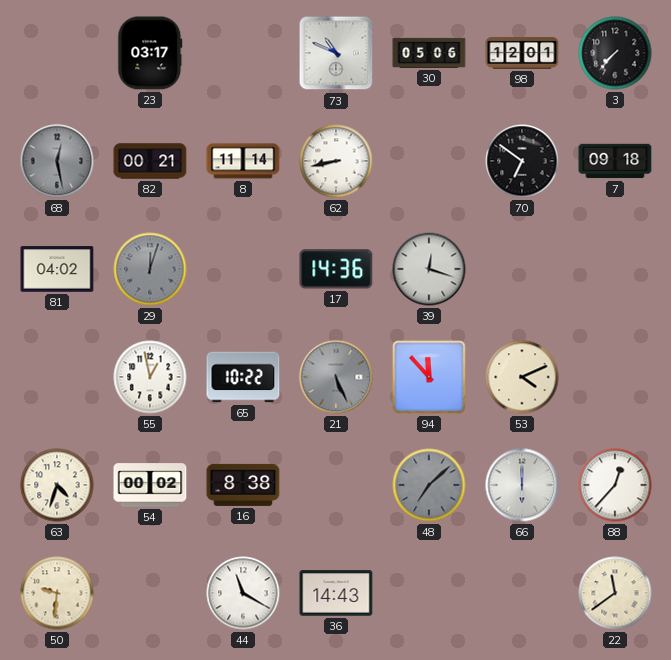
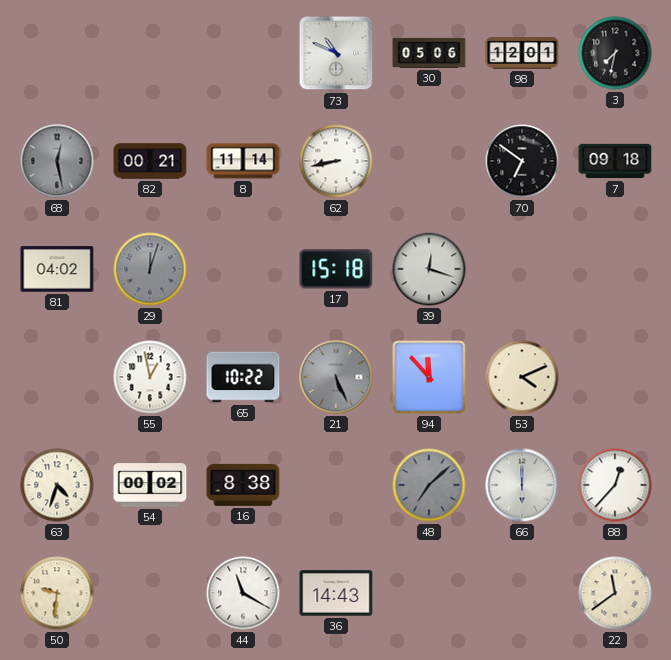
23: 03:17 -> none
3: 7:37 -> 7:32
17: 14:36 -> 15:18
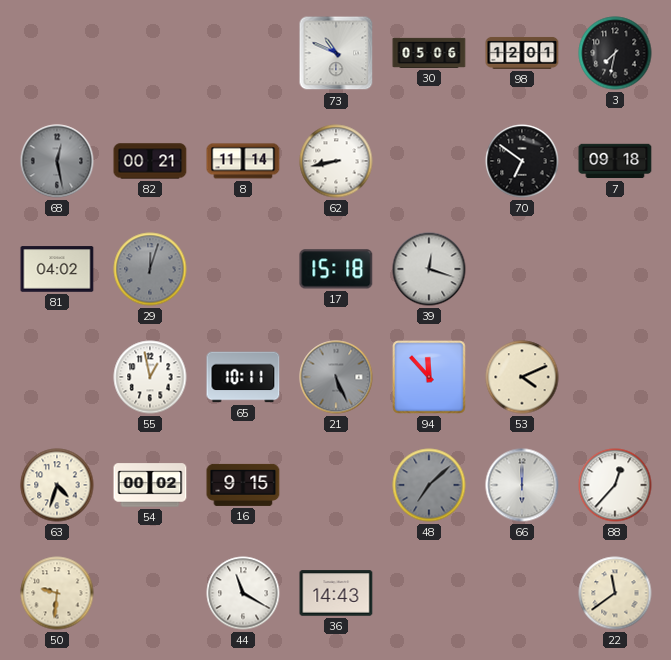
65: 10:22 -> 10:11
16: 8:38 -> 9:15
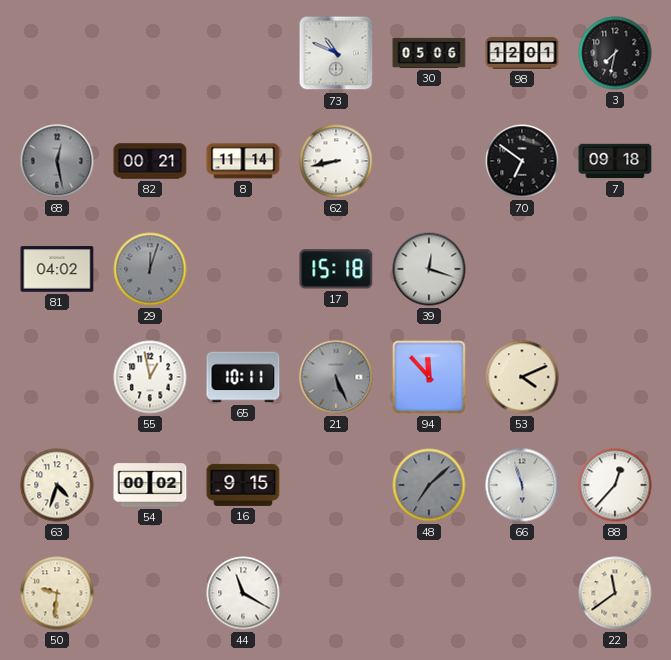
66: 6:00 -> 5:57
36: 14:43 -> none
